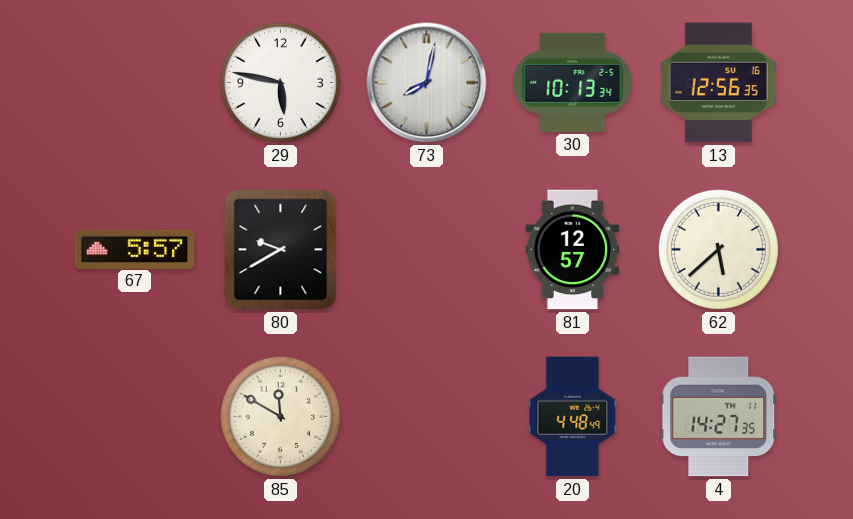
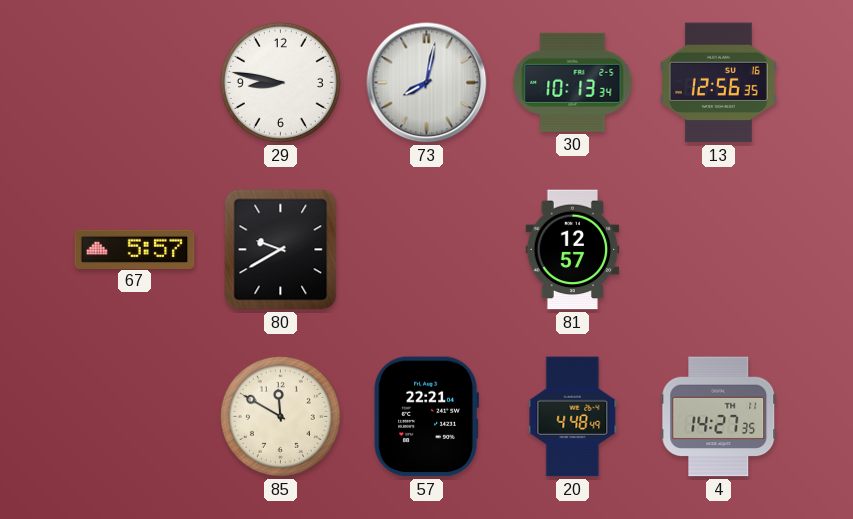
29: 5:47 -> 8:47
62: 5:38 -> none
57: none -> 22:21
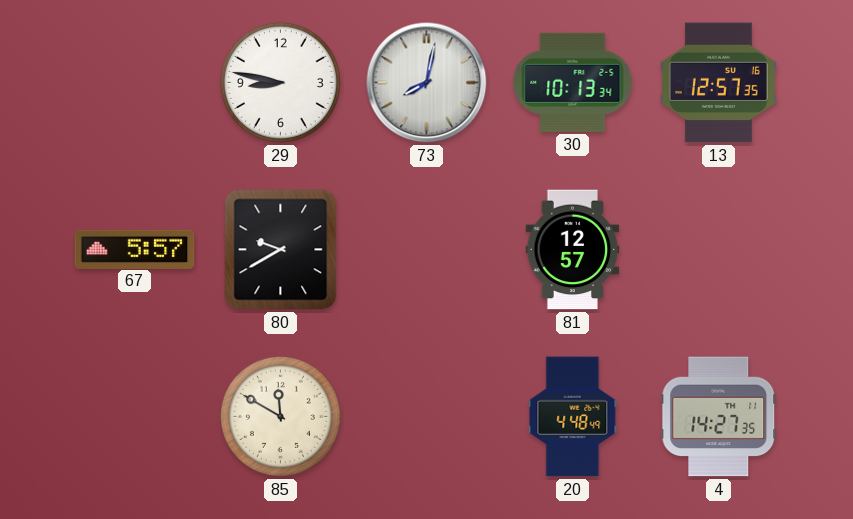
13: 12:56 -> 12:57
57: 22:21 -> none
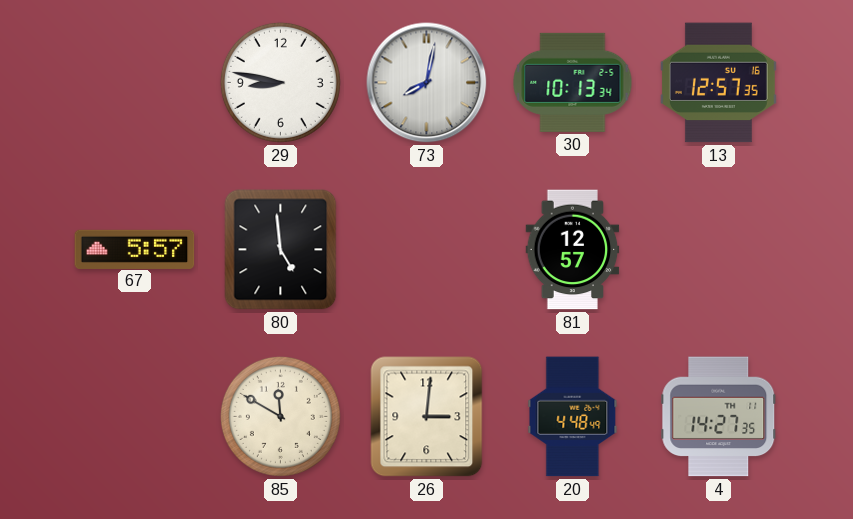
80: 9:40 -> 4:59
26: none -> 3:01
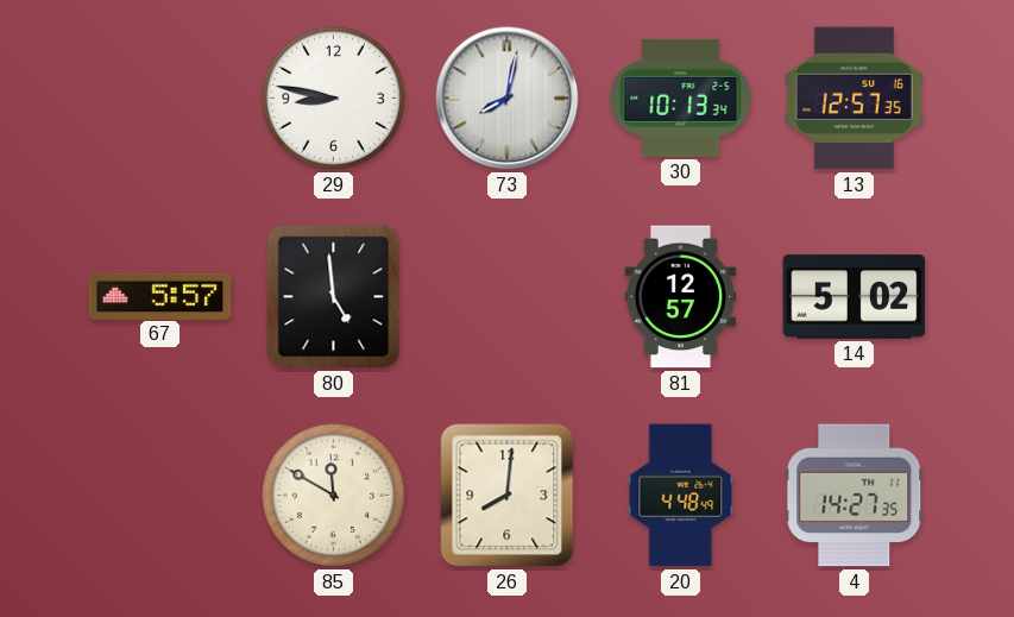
14: none -> 5:02
26: 3:01 -> 8:01
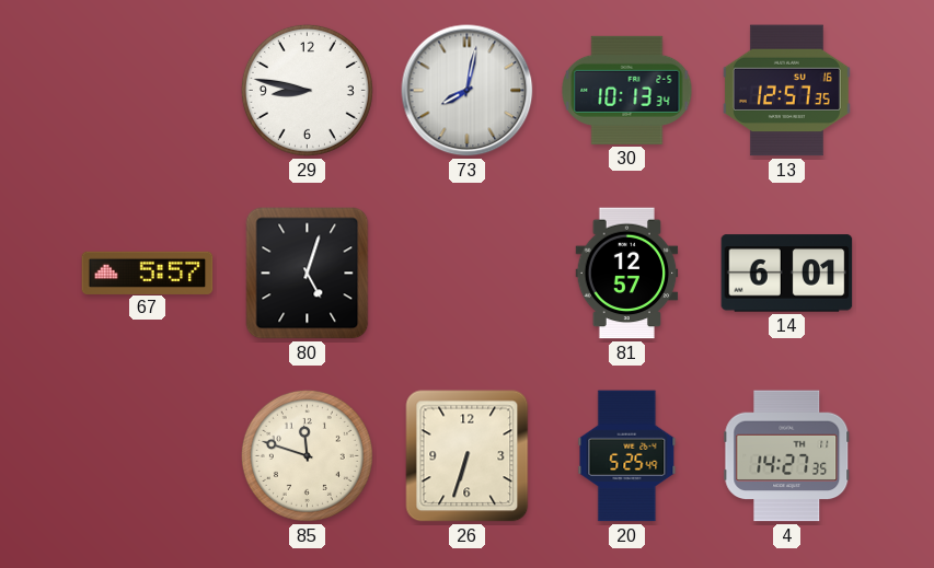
80: 4:59 -> 5:03
14: 5:02 -> 6:01
85: 11:50 -> 11:48
26: 8:01 -> 6:33
20: 4:48 -> 5:25
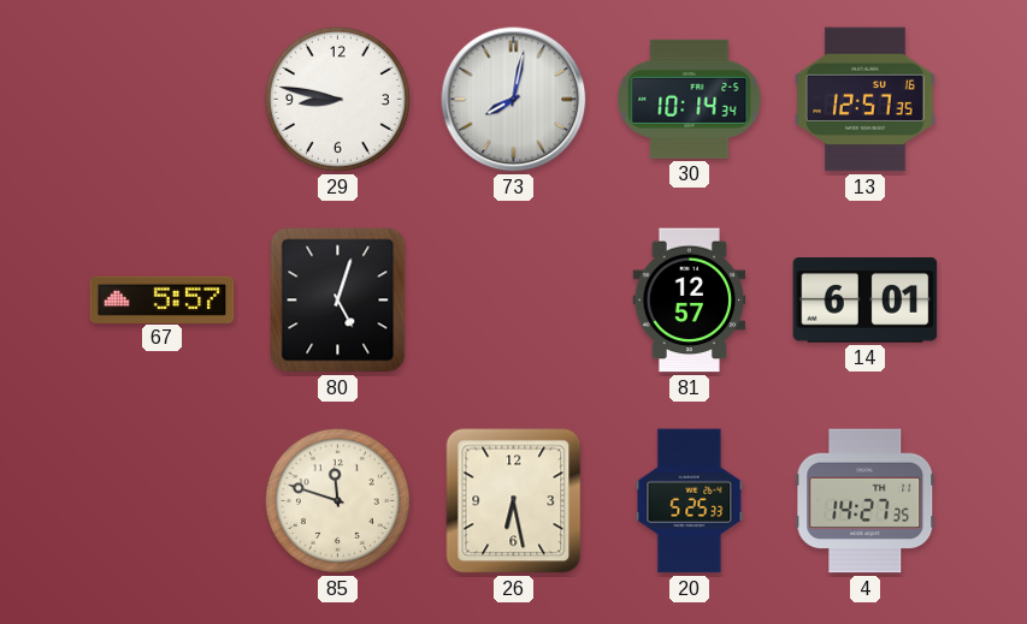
30: 10:13 -> 10:14
26: 6:33 -> 6:28
20: 5:25:49 -> 5:25:33
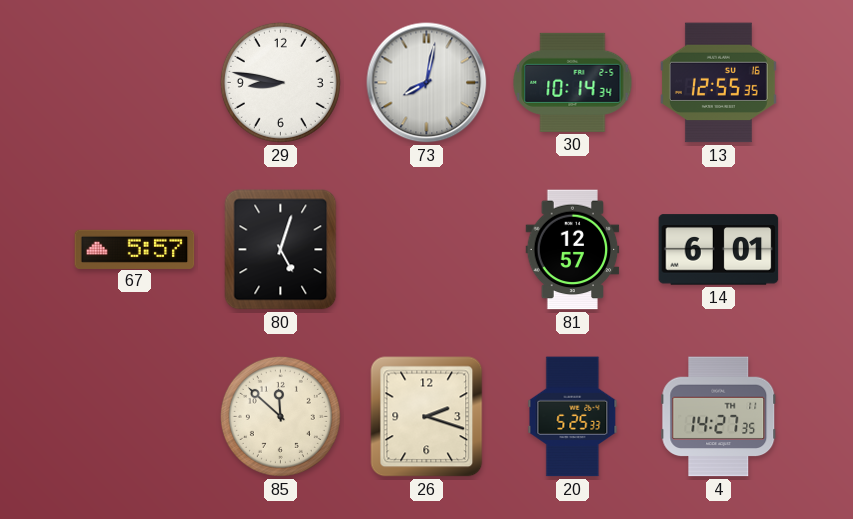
13: 12:57 -> 12:55
85: 11:48 -> 11:52
26: 6:28 -> 2:18
